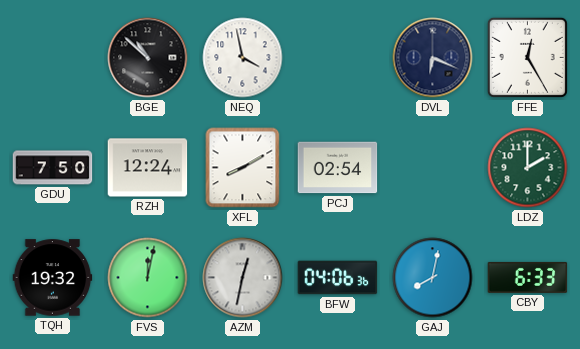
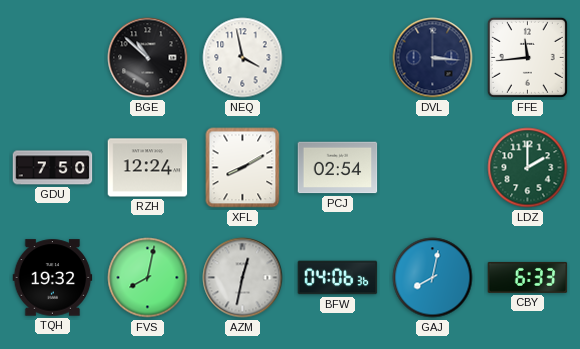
DVL: 6:19 -> 3:16
FFE: 12:25 -> 11:44
FVS: 12:02 -> 8:02
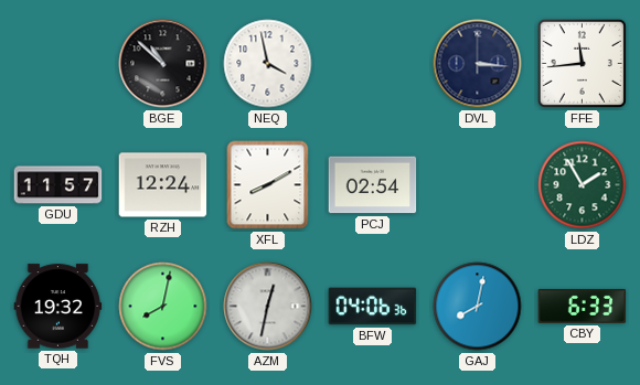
GDU: 7:50 -> 11:57
LDZ: 2:00 -> 1:55
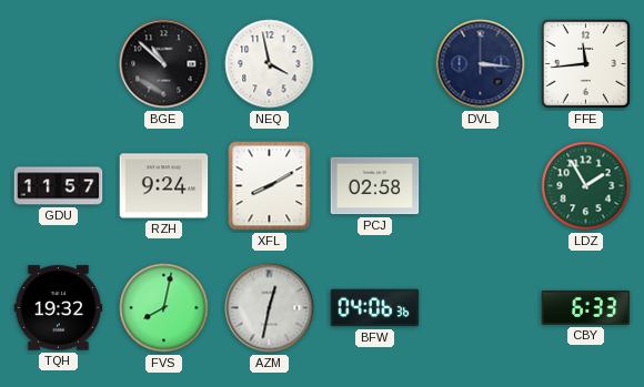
RZH: 12:24 -> 9:24
PCJ: 02:54 -> 02:58
GAJ: 8:02 -> none
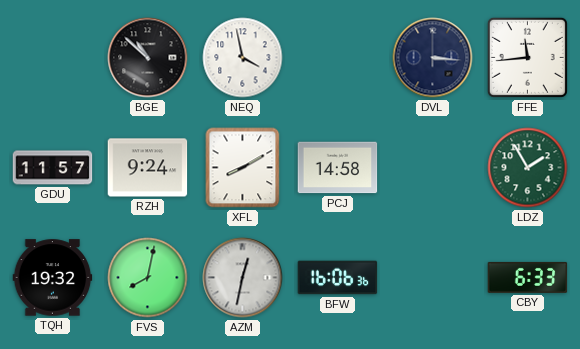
PCJ: 02:58 -> 14:58
BFW: 04:06 -> 16:06
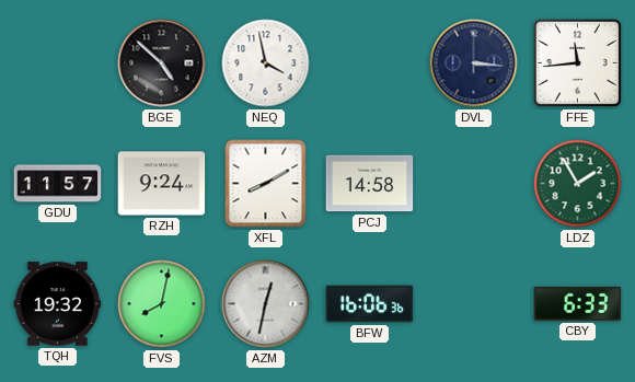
BGE: 10:52 -> 4:52
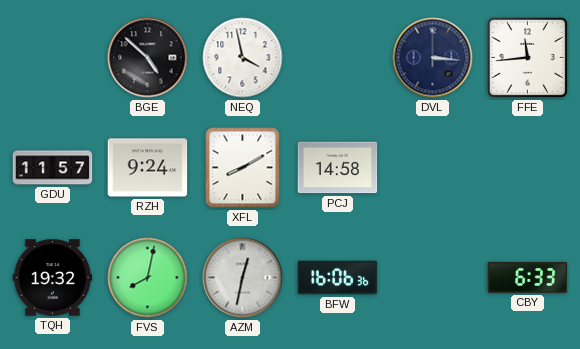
LDZ: 1:55 -> none
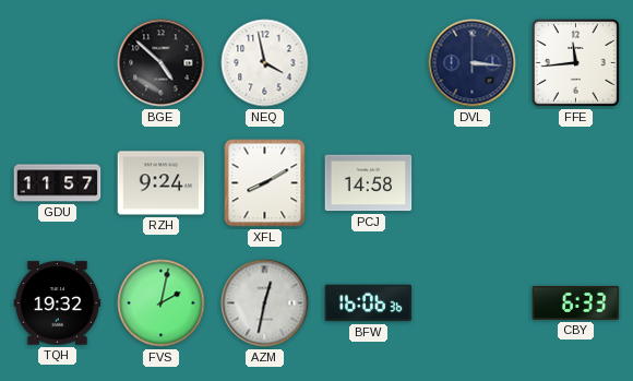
FVS: 8:02 -> 2:02
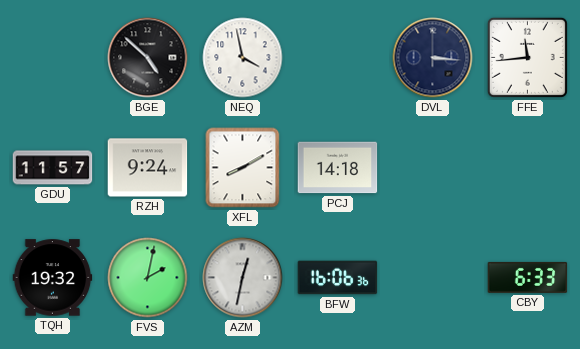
PCJ: 14:58 -> 14:18
